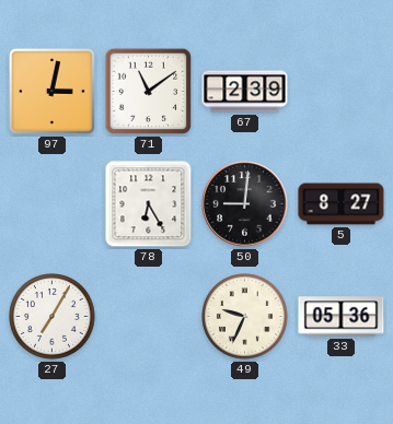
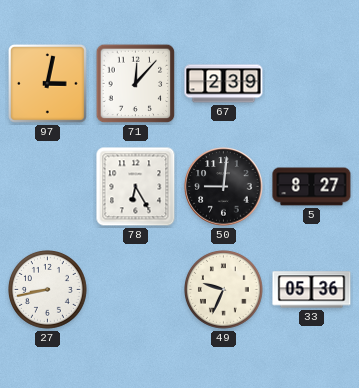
71: 11:09 -> 12:07
27: 7:05 -> 8:43
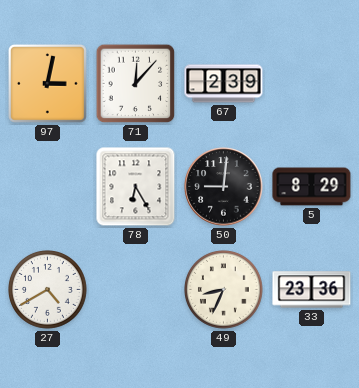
5: 8:27 -> 8:29
27: 8:43 -> 4:40
49: 9:34 -> 8:34
33: 05:36 -> 23:36
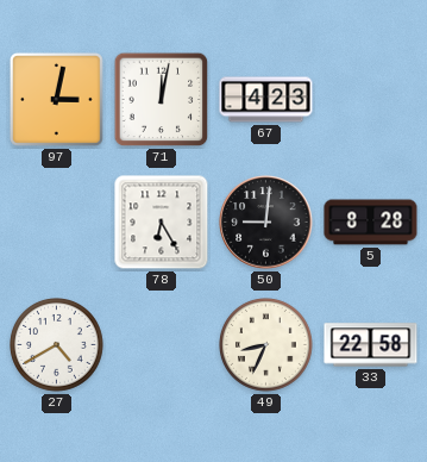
71: 12:07 -> 12:02
67: 2:39 -> 4:23
5: 8:29 -> 8:28
33: 23:36 -> 22:58
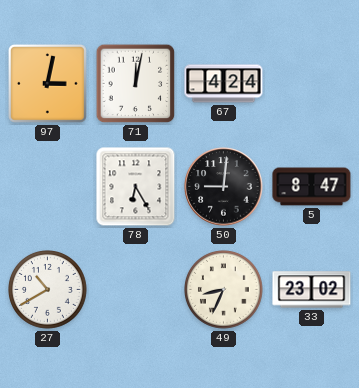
67: 4:23 -> 4:24
5: 8:28 -> 8:47
27: 4:40 -> 10:40
33: 22:58 -> 23:02
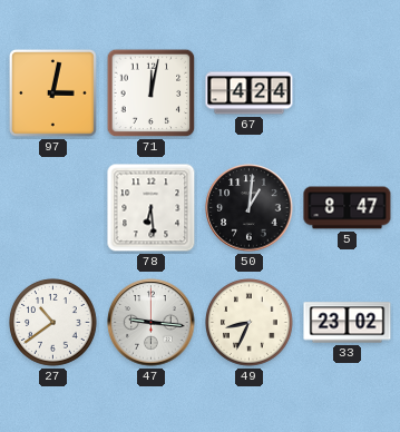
78: 6:25 -> 6:29
50: 9:01 -> 1:01
27: 10:40 -> 10:39
47: none -> 9:16
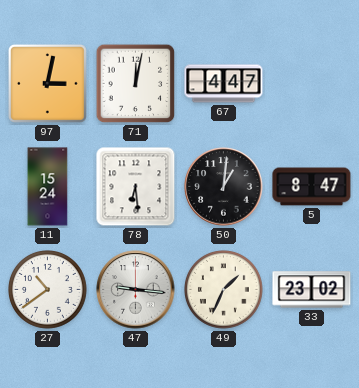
67: 4:24 -> 4:47
11: none -> 15:24
49: 8:34 -> 1:34
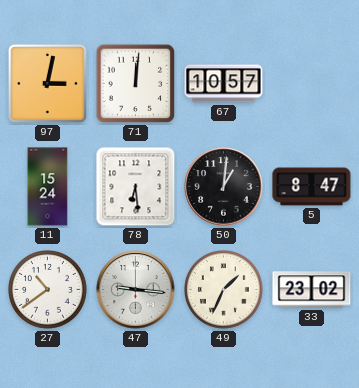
71: 12:02 -> 12:01
67: 4:47 -> 10:57
